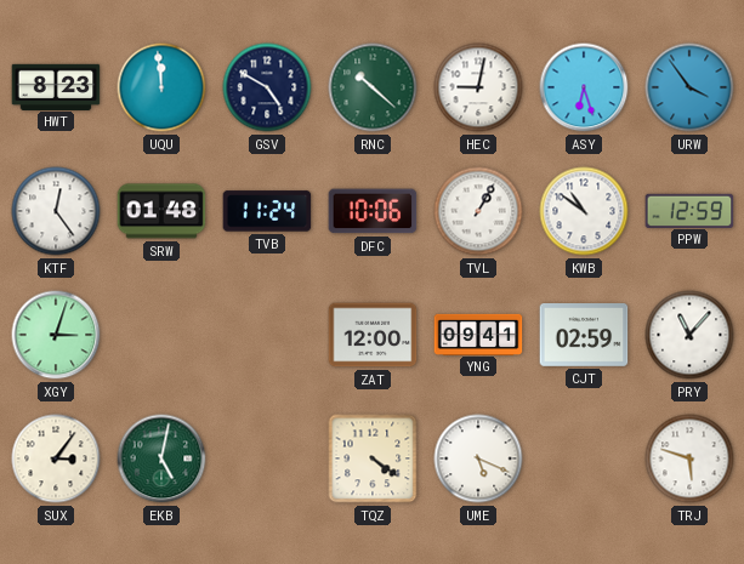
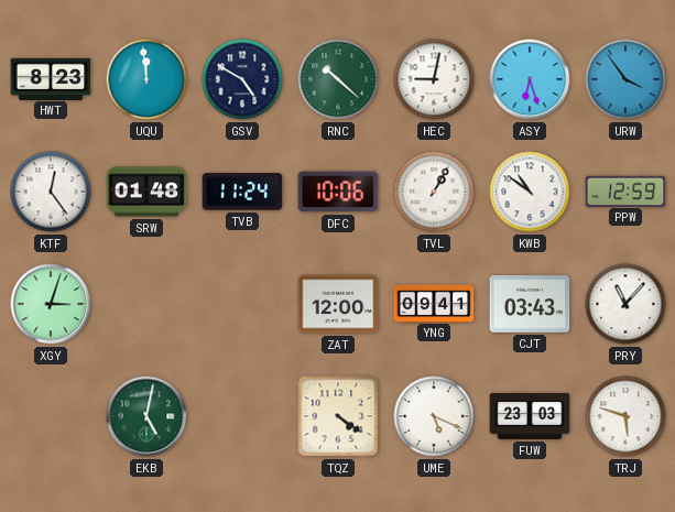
CJT: 02:59 -> 03:43
SUX: 3:06 -> none
FUW: none -> 23:03
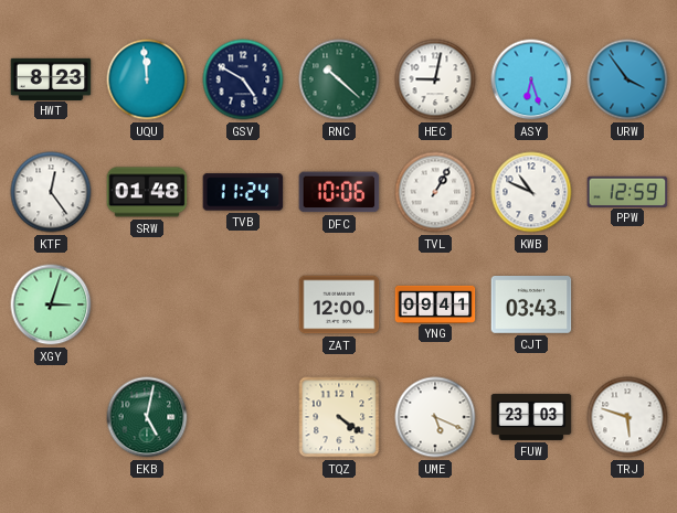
KWB: 10:51 -> 10:49
PRY: 11:07 -> none
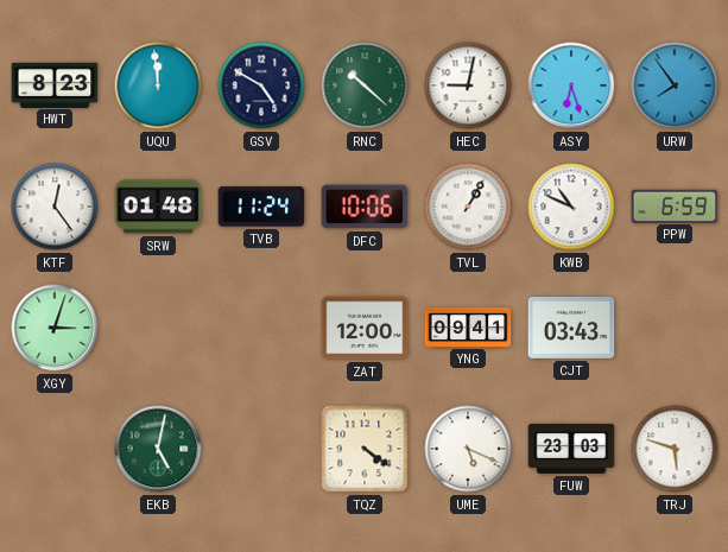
URW: 3:54 -> 7:54
PPW: 12:59 -> 6:59
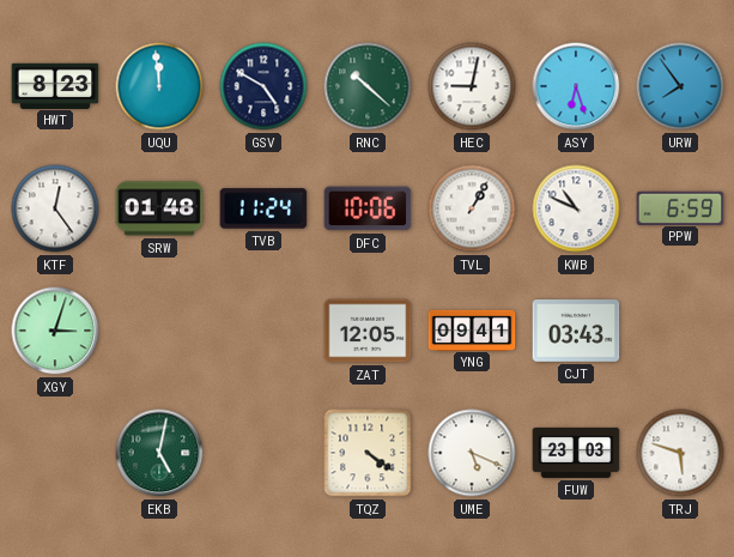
ZAT: 12:00 -> 12:05
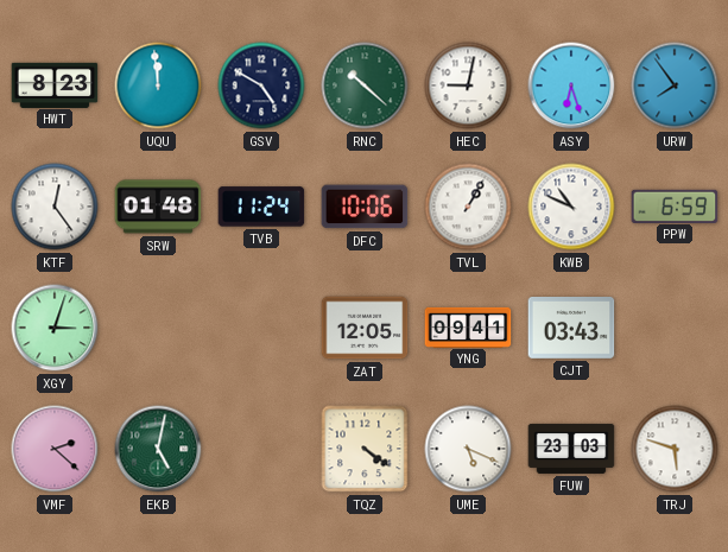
VMF: none -> 2:22
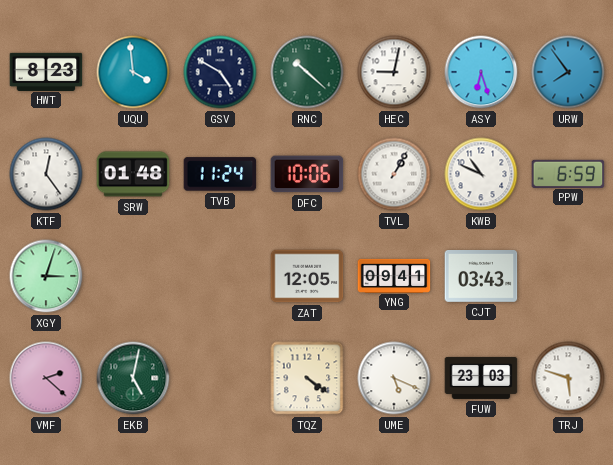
UQU: 11:59 -> 3:59
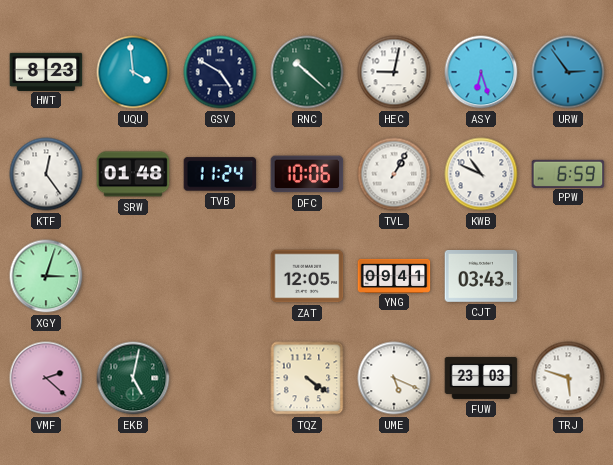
URW: 7:54 -> 2:54
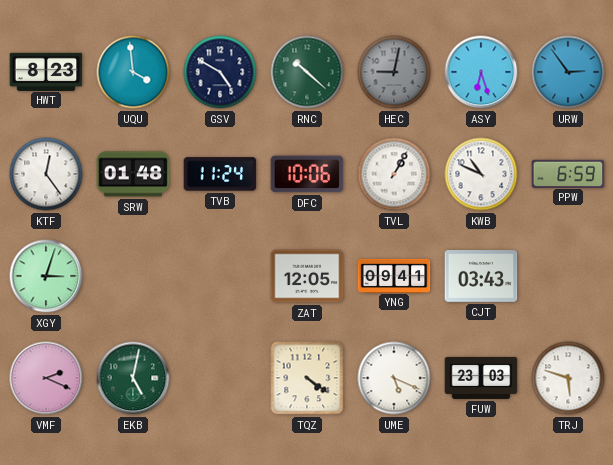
HEC dial: white -> grey
VMF: 2:22 -> 2:19
